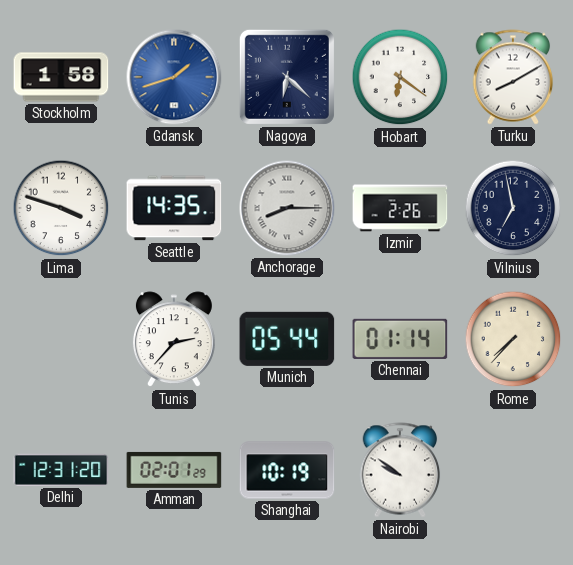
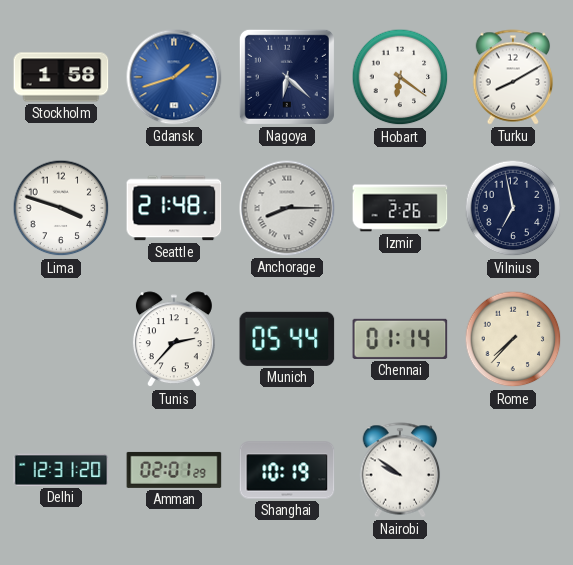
Seattle: 14:35 -> 21:48
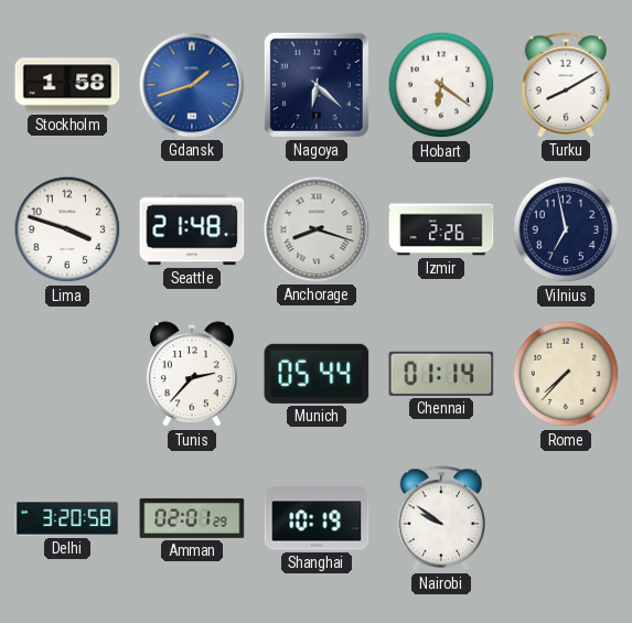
Anchorage: 8:15 -> 8:18
Delhi: 12:31 -> 3:20
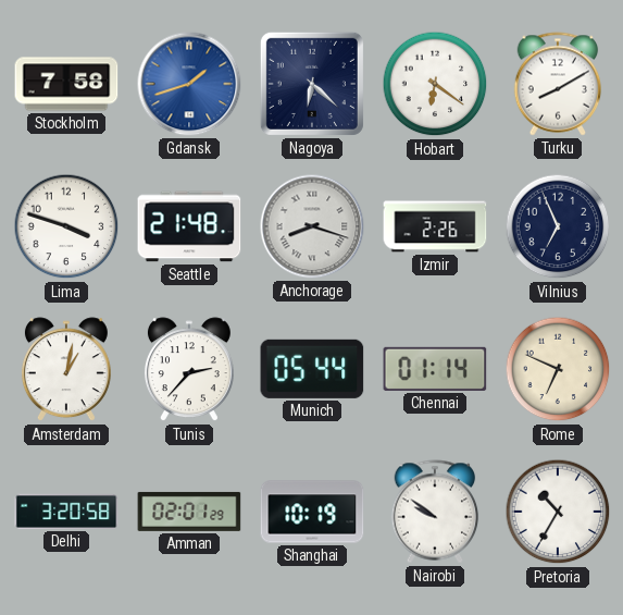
Stockholm: 1:58 -> 7:58
Vilnius: 6:58 -> 6:56
Amsterdam: none -> 1:02
Rome: 7:37 -> 6:49
Pretoria: none -> 10:35
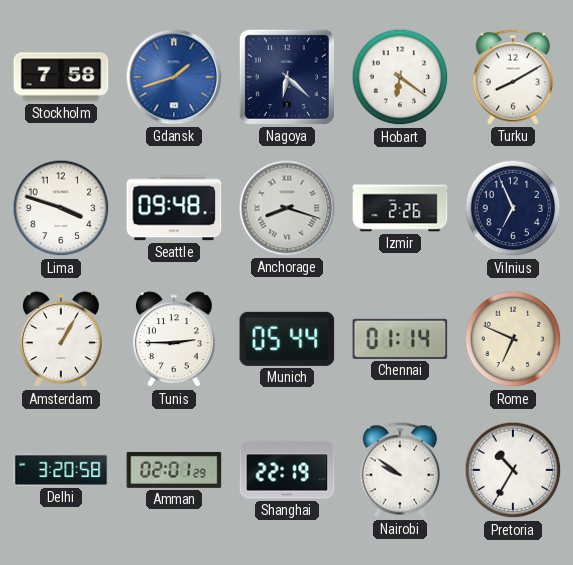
Seattle: 21:48 -> 09:48
Amsterdam: 1:02 -> 1:05
Tunis: 2:37 -> 2:45
Shanghai: 10:19 -> 22:19
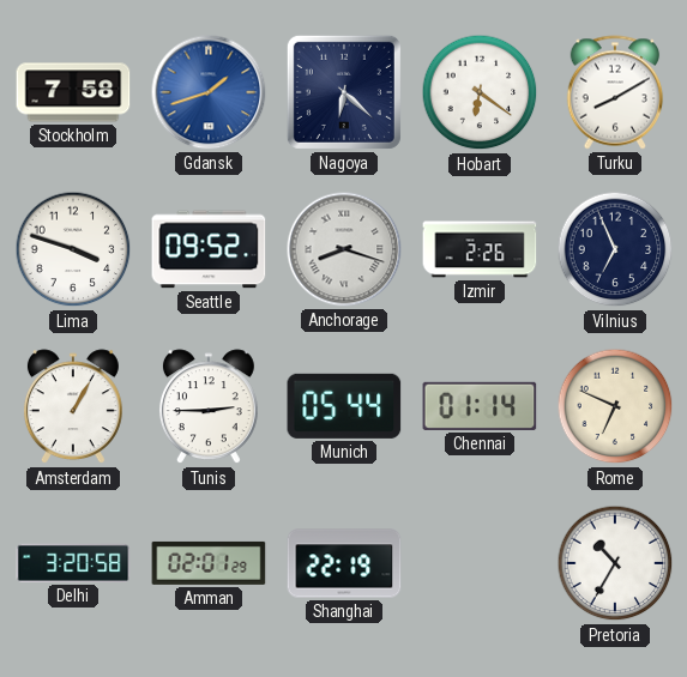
Seattle: 09:48 -> 09:52
Nairobi: 9:51 -> none
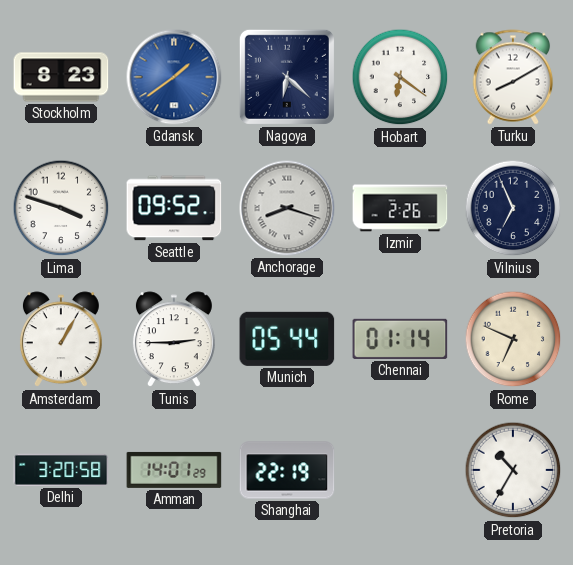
Stockholm: 7:58 -> 8:23
Gdansk: 1:42 -> 1:39
Amman: 02:01 -> 14:01
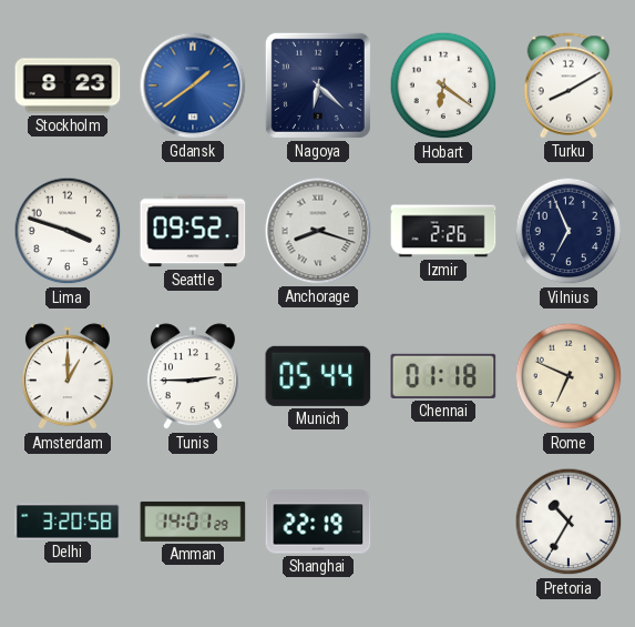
Amsterdam: 1:05 -> 1:00
Chennai: 01:14 -> 01:18
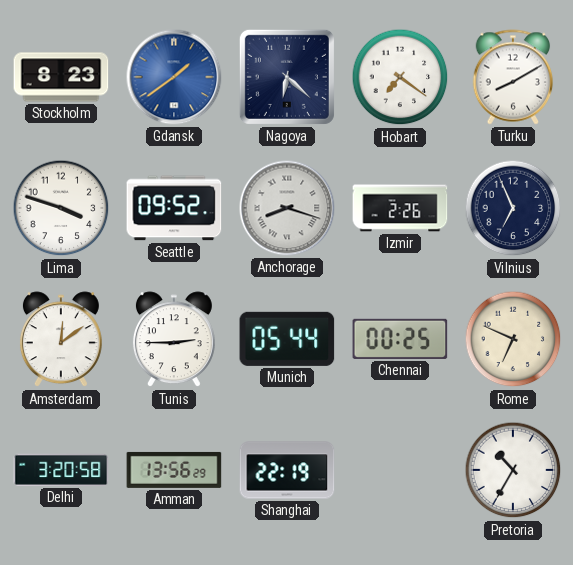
Hobart: 6:21 -> 7:21
Amsterdam: 1:00 -> 12:09
Chennai: 01:18 -> 00:25
Amman: 14:01 -> 13:56
